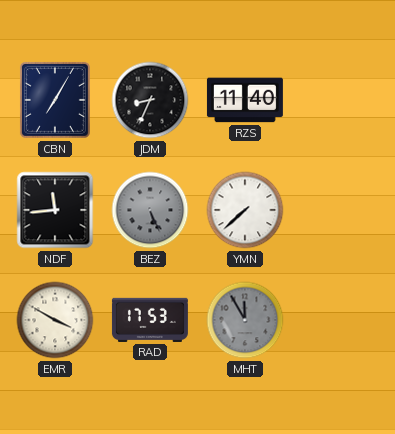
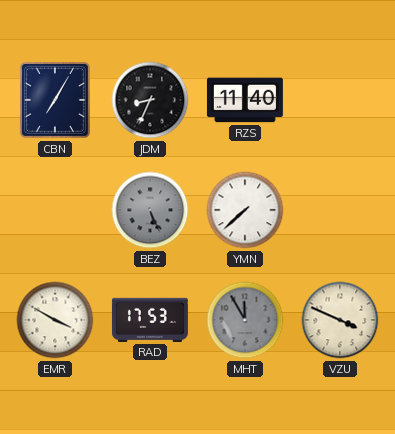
NDF: 11:44 -> none
VZU: none -> 3:49
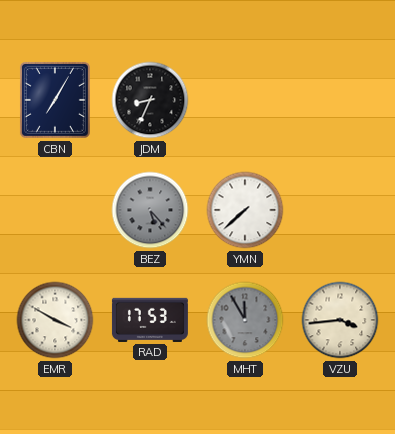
RZS: 11:40 -> none
BEZ: 5:26 -> 5:23
VZU: 3:49 -> 3:44
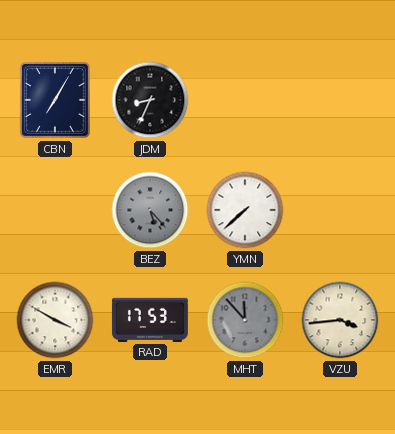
MHT: 11:55 -> 11:53
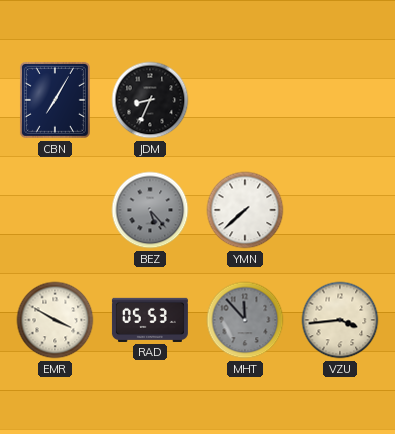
RAD: 17:53 -> 05:53
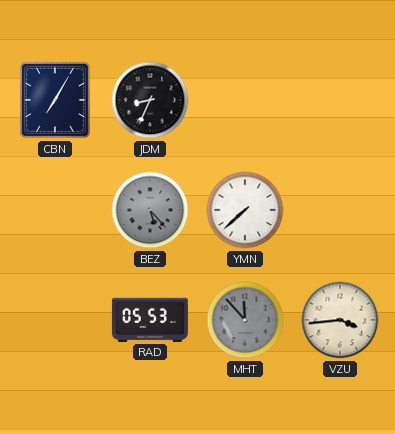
EMR: 3:50 -> none
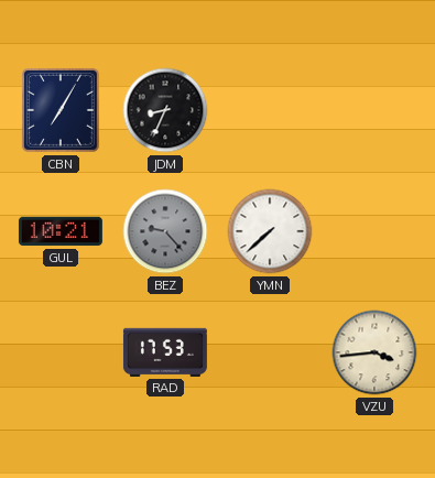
GUL: none -> 10:21
BEZ: 5:23 -> 9:23
RAD: 05:53 -> 17:53
MHT: 11:53 -> none
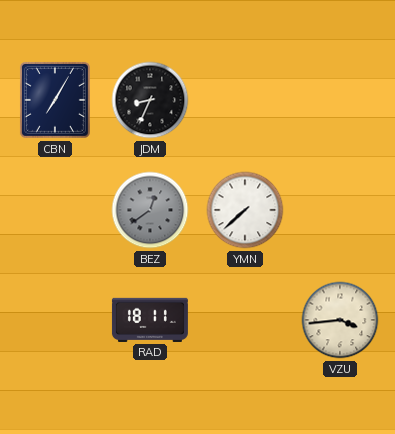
GUL: 10:21 -> none
BEZ: 9:23 -> 12:39
RAD: 17:53 -> 18:11
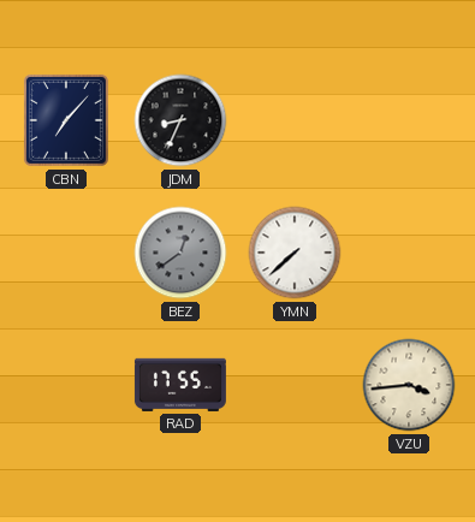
CBN: 7:05 -> 7:07
RAD: 18:11 -> 17:55
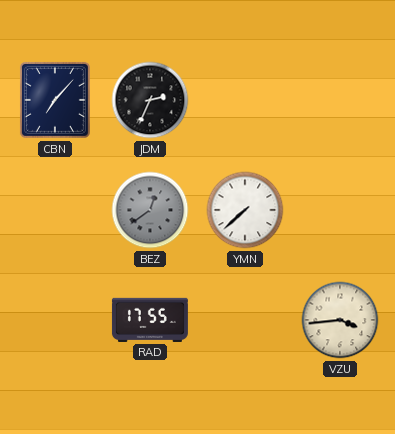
JDM: 8:34 -> 2:34
